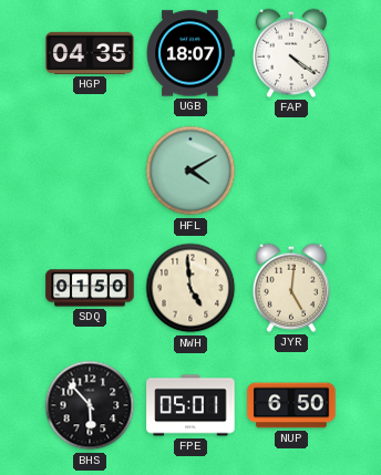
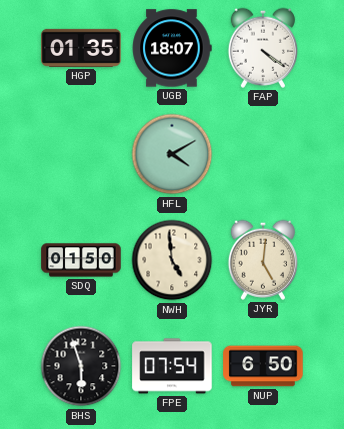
HGP: 04:35 -> 01:35
BHS: 5:53 -> 5:57
FPE: 05:01 -> 07:54
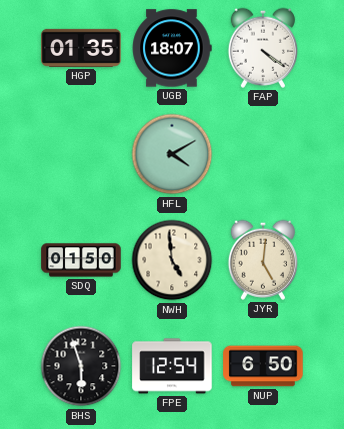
FPE: 07:54 -> 12:54
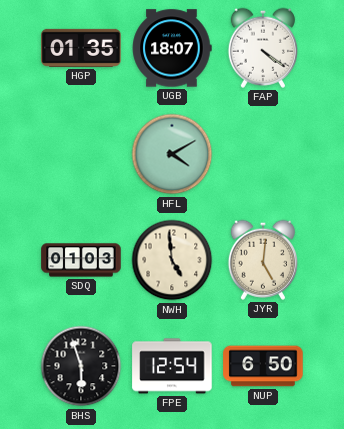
SDQ: 01:50 -> 01:03
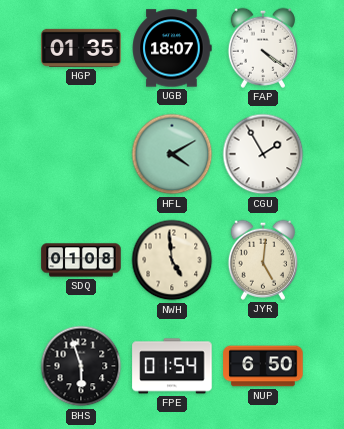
CGU: none -> 1:55
SDQ: 01:03 -> 01:08
FPE: 12:54 -> 01:54
